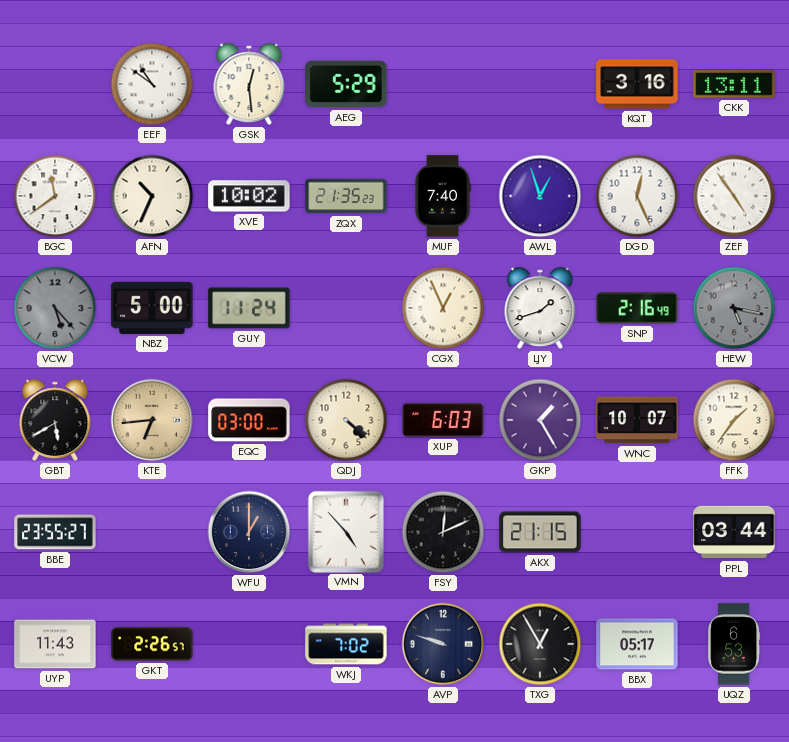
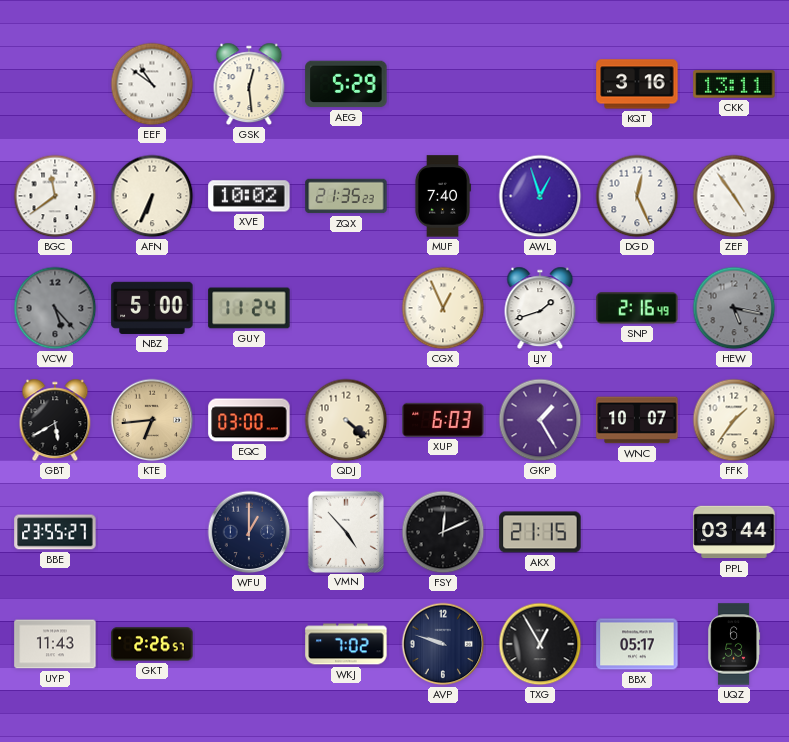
AFN: 10:34 -> 6:34
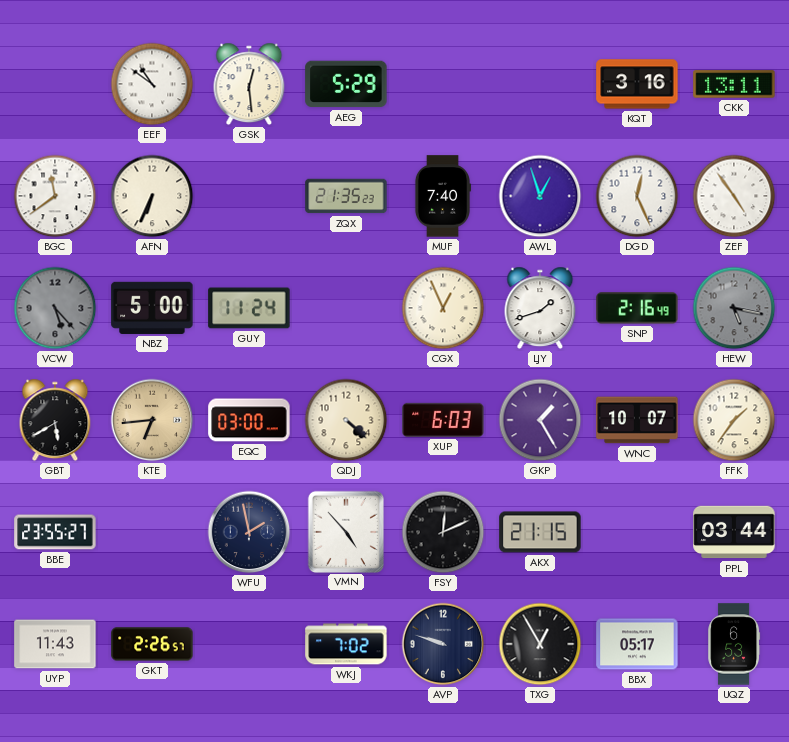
XVE: 10:02 -> none
WFU: 1:00 -> 1:58
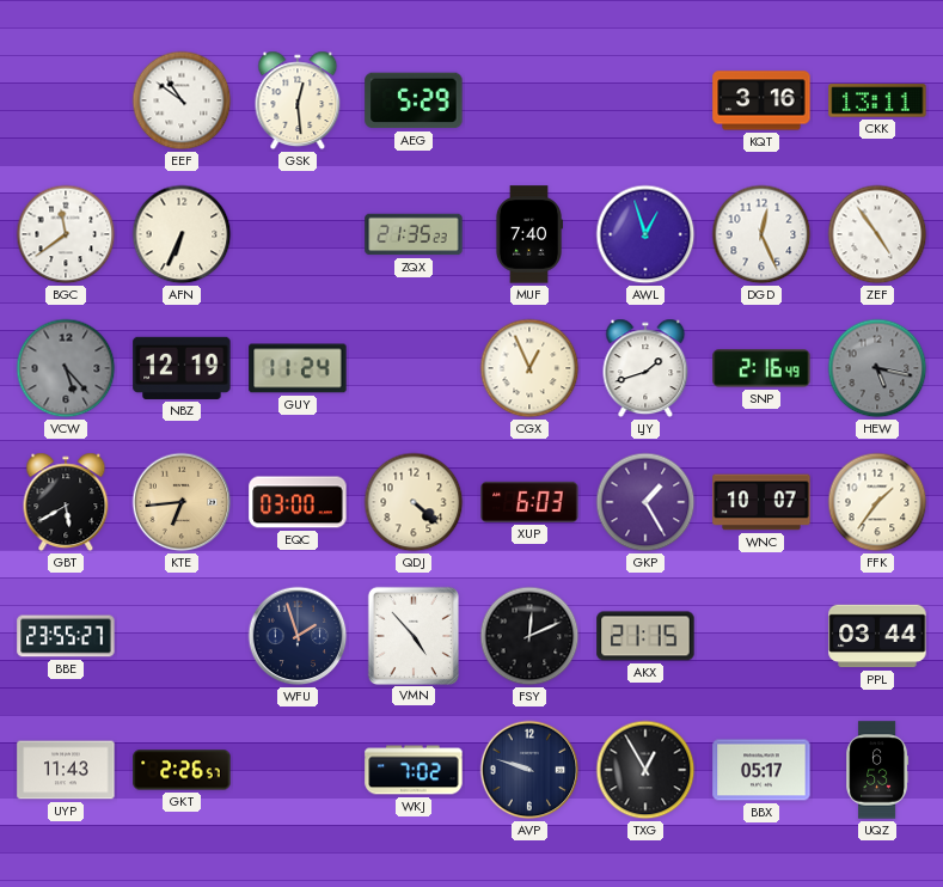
NBZ: 5:00 -> 12:19
WFU: 1:58 -> 1:57
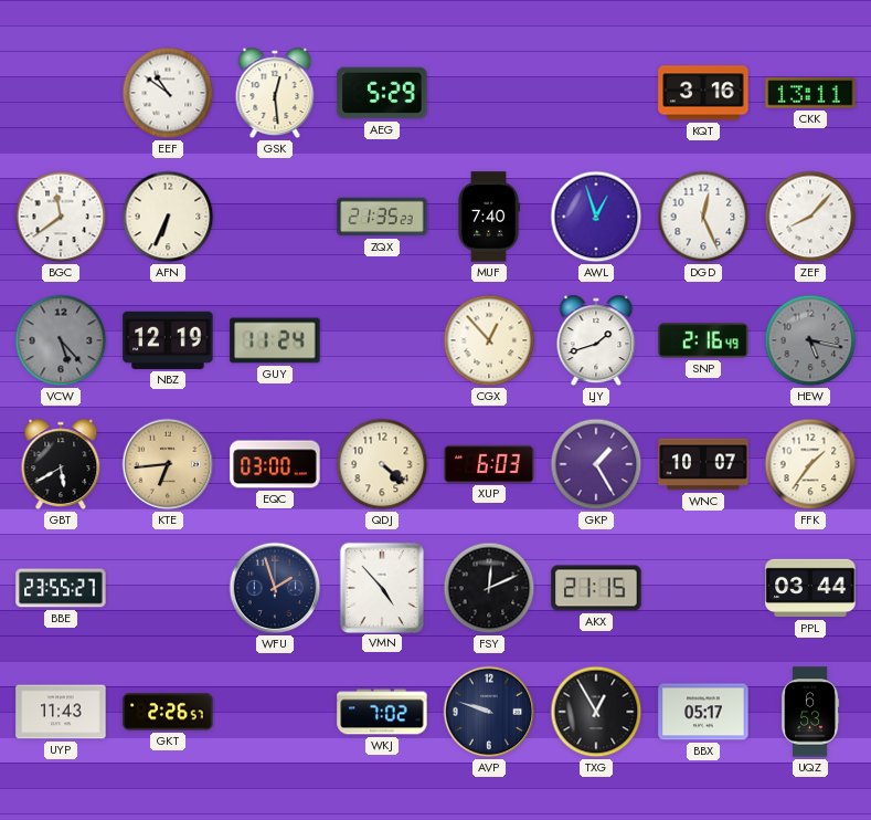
ZEF: 4:54 -> 8:07
CGX: 12:56 -> 12:53
